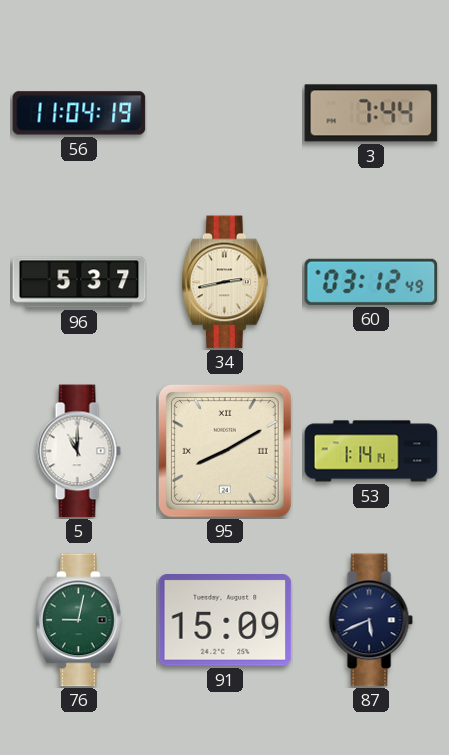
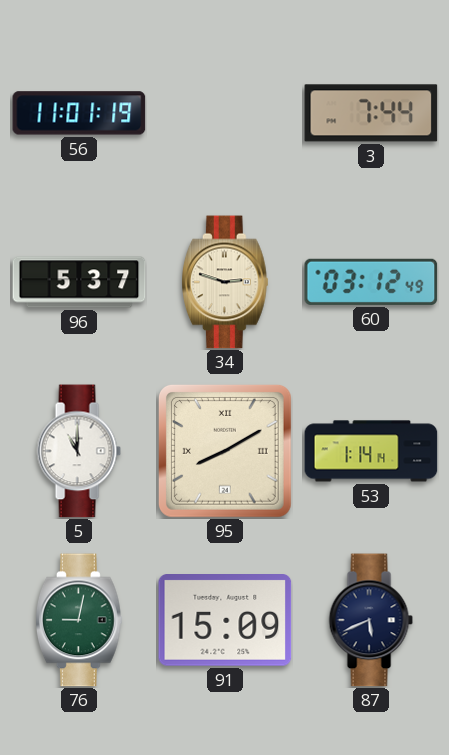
56: 11:04 -> 11:01
34: 2:43 -> 2:48
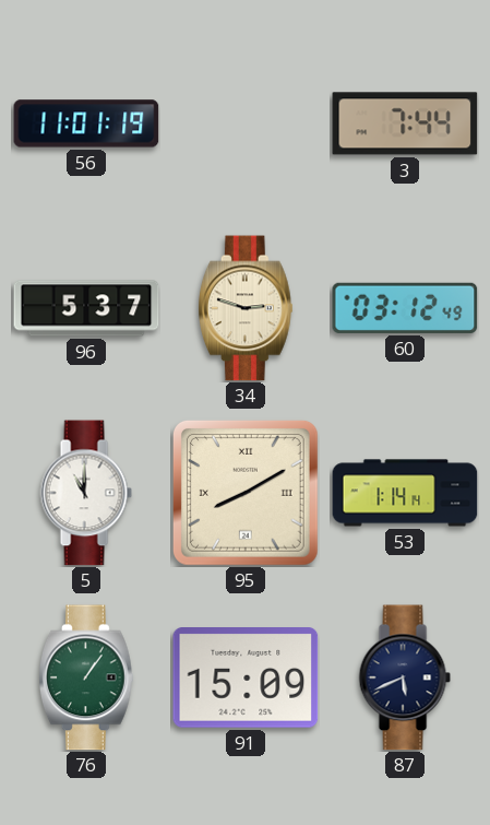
76: 9:02 -> 1:06
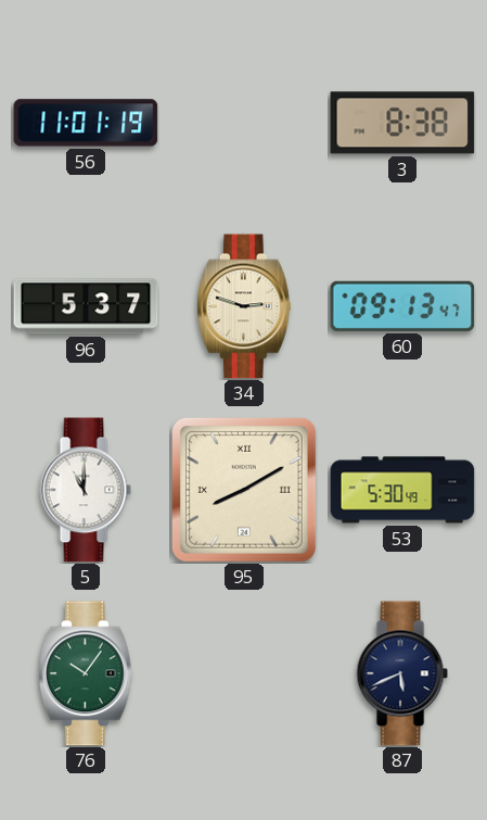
3: 7:44 -> 8:38
60: 03:12 -> 09:13
53: 1:14 -> 5:30
76: 1:06 -> 10:06
91: 15:09 -> none
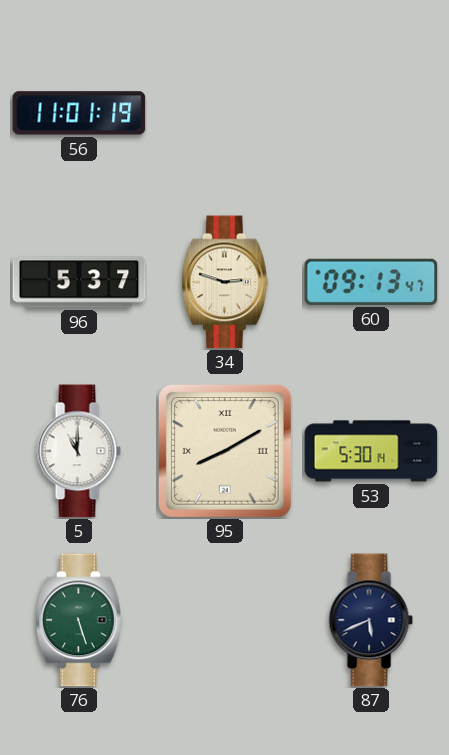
3: 8:38 -> none
53: 5:30:49 -> 5:30:14
76: 10:06 -> 5:27
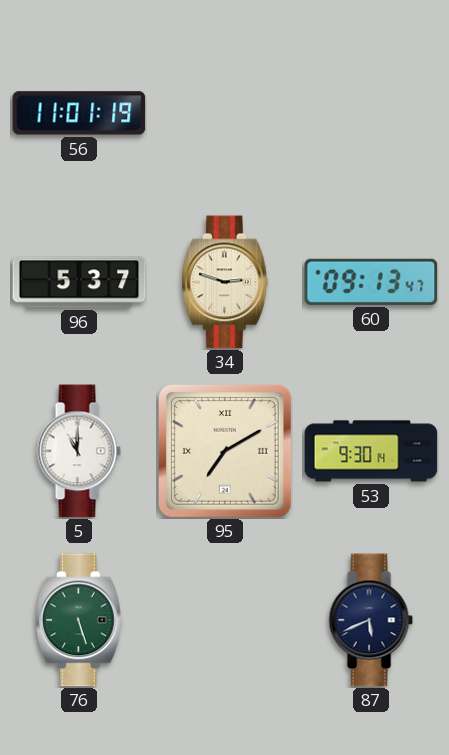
95: 8:10 -> 7:10
53: 5:30 -> 9:30
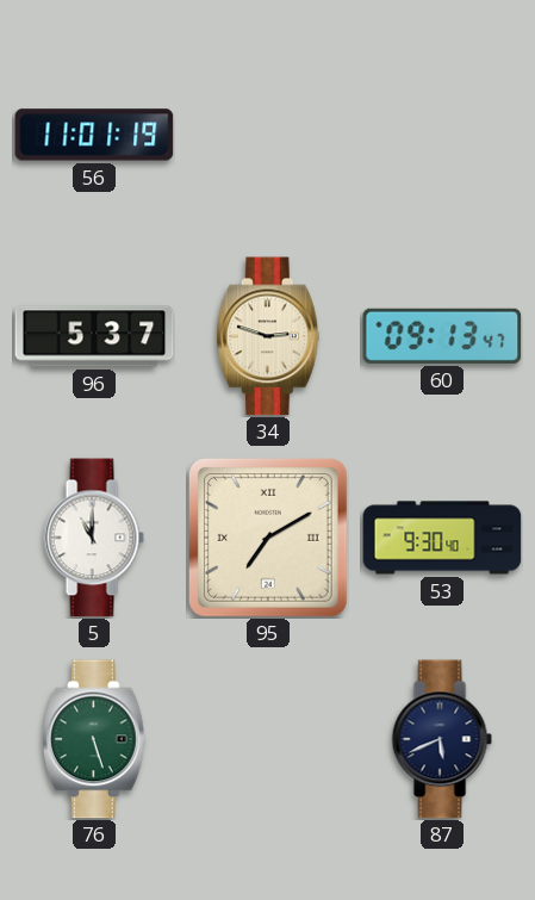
53: 9:30:14 -> 9:30:40
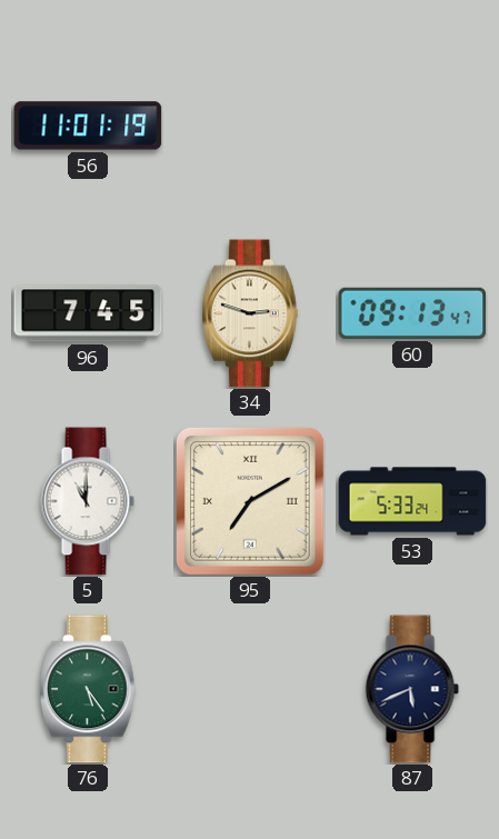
96: 5:37 -> 7:45
53: 9:30 -> 5:33
76: 5:27 -> 5:24
